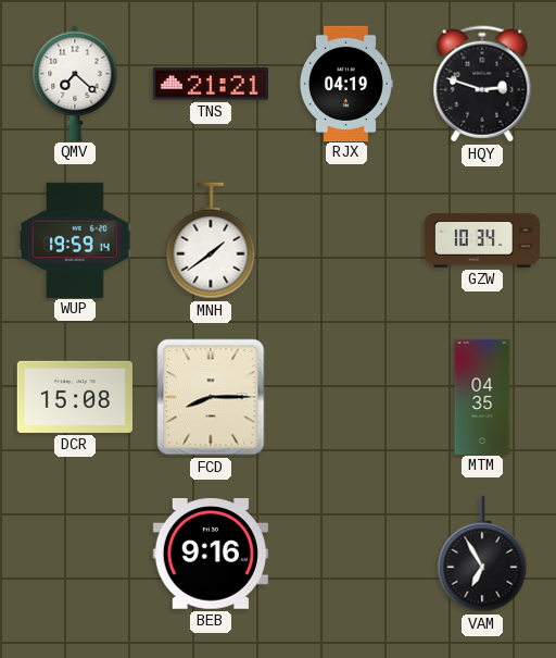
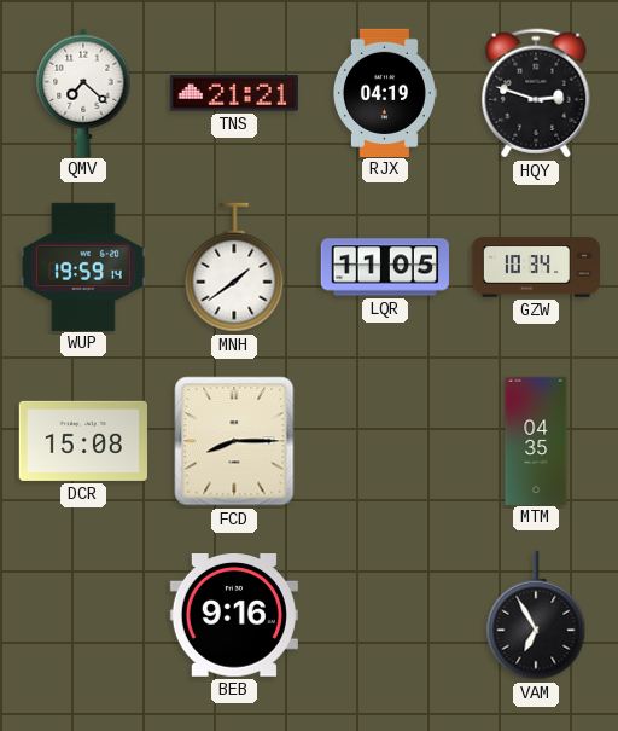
LQR: none -> 11:05
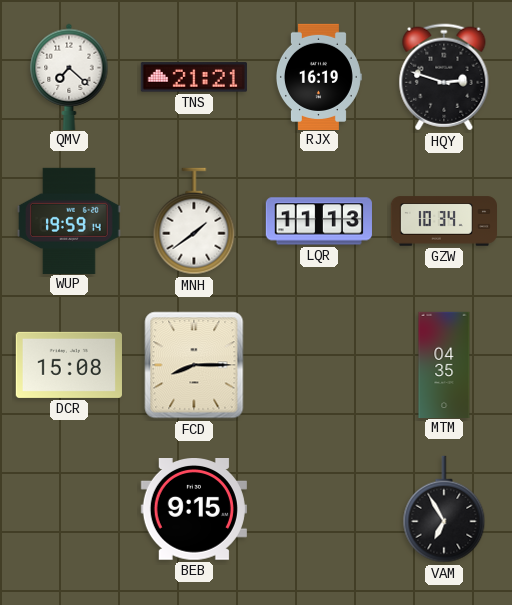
RJX: 04:19 -> 16:19
LQR: 11:05 -> 11:13
BEB: 9:16 -> 9:15
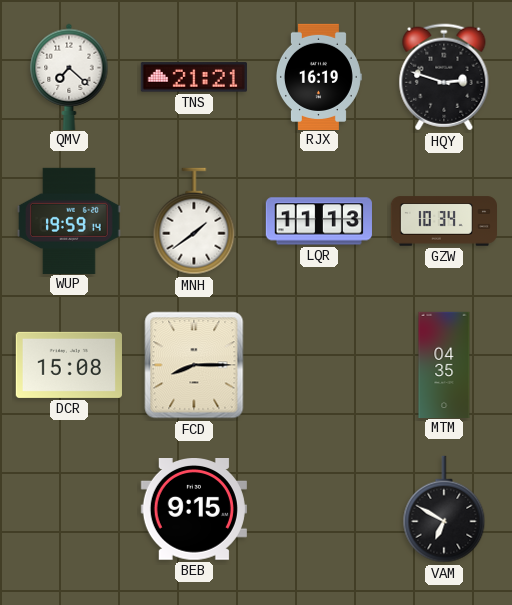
VAM: 6:55 -> 6:50
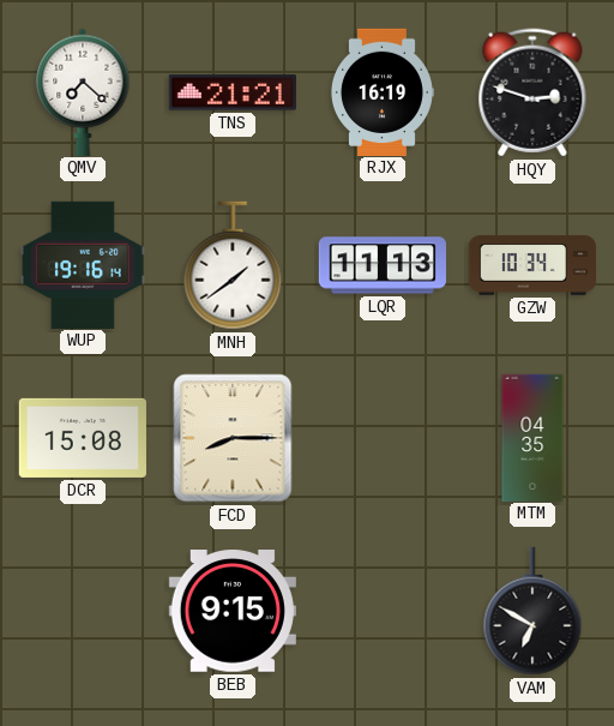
WUP: 19:59 -> 19:16
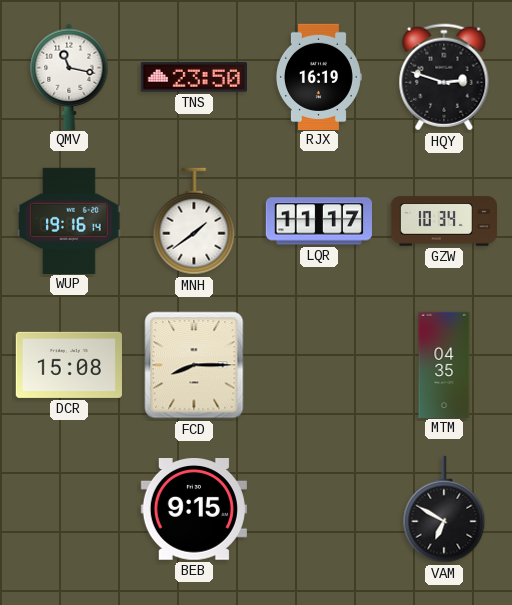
QMV: 7:22 -> 11:17
TNS: 21:21 -> 23:50
LQR: 11:13 -> 11:17
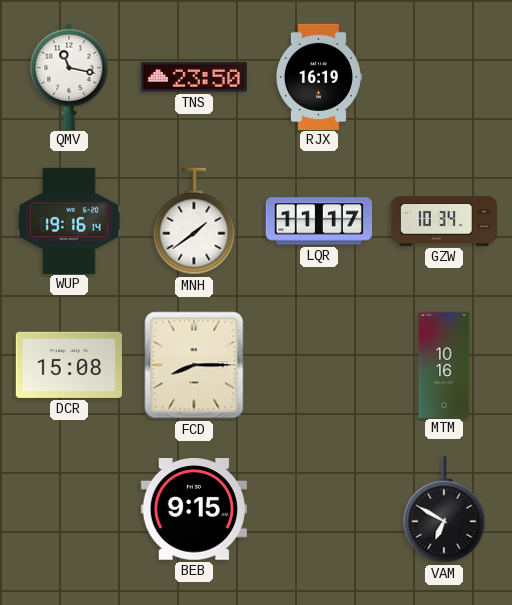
HQY: 2:48 -> none
MTM: 04:35 -> 10:16
